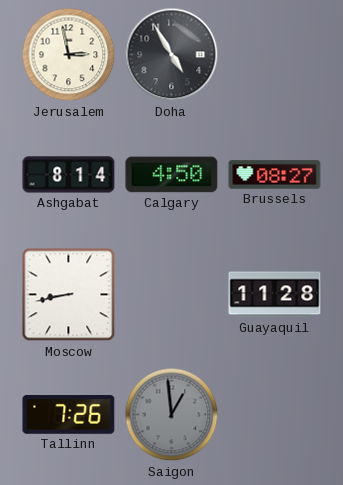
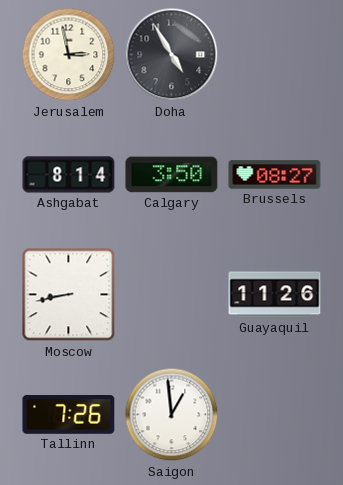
Calgary: 4:50 -> 3:50
Guayaquil: 11:28 -> 11:26
Saigon dial: grey -> white
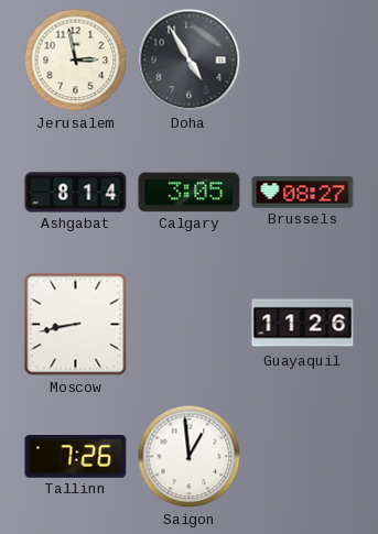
Calgary: 3:50 -> 3:05
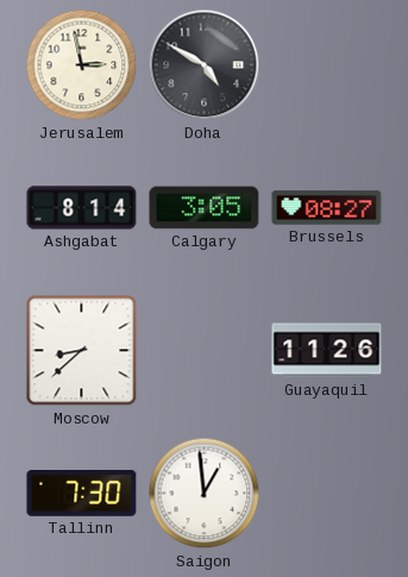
Doha: 4:55 -> 4:50
Moscow: 8:43 -> 8:38
Tallinn: 7:26 -> 7:30
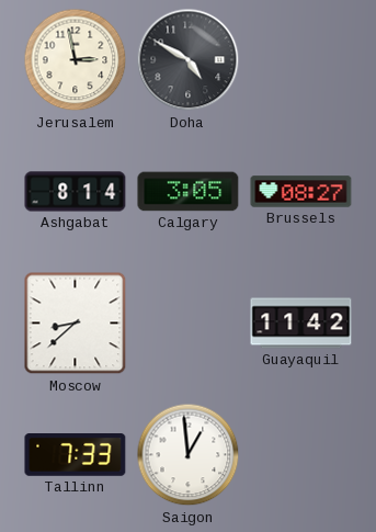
Guayaquil: 11:26 -> 11:42
Tallinn: 7:30 -> 7:33
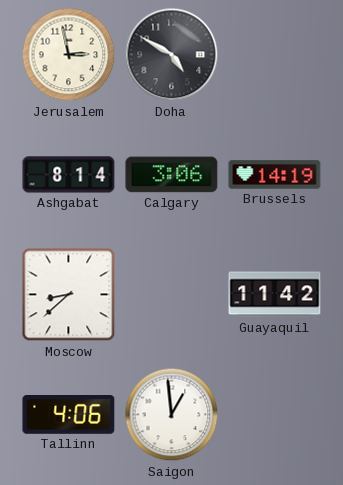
Calgary: 3:05 -> 3:06
Brussels: 08:27 -> 14:19
Tallinn: 7:33 -> 4:06
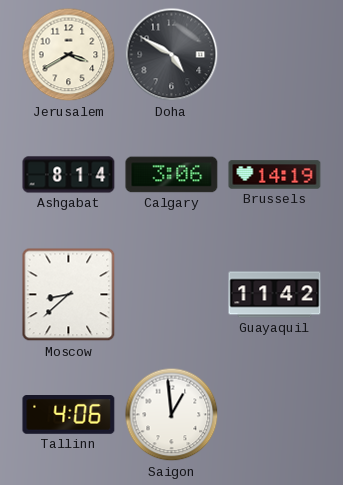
Jerusalem: 2:58 -> 3:40
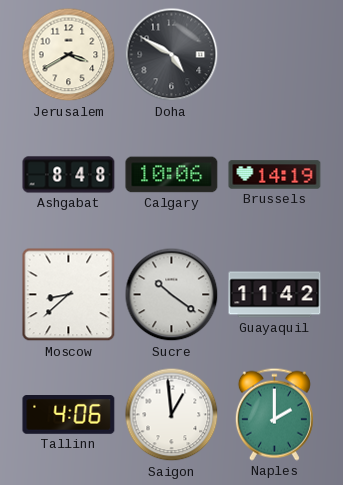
Ashgabat: 8:14 -> 8:48
Calgary: 3:06 -> 10:06
Sucre: none -> 10:21
Naples: none -> 2:00
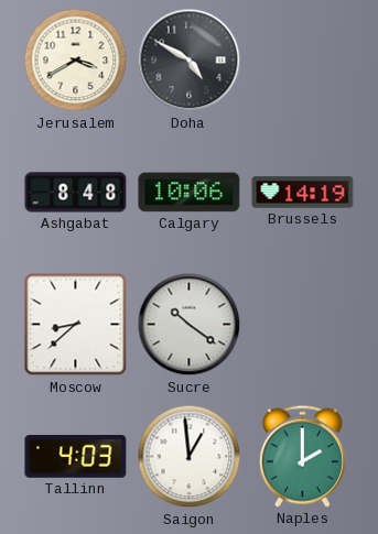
Guayaquil: 11:42 -> none
Tallinn: 4:06 -> 4:03
